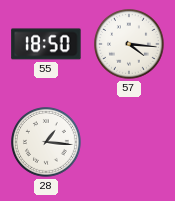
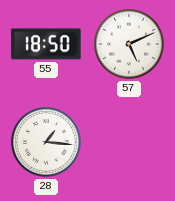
57: 4:16 -> 5:11
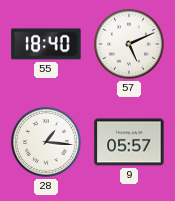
55: 18:50 -> 18:40
9: none -> 05:57
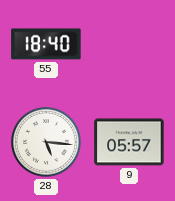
57: 5:11 -> none
28: 1:16 -> 5:16
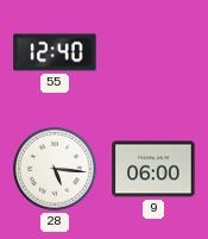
55: 18:40 -> 12:40
9: 05:57 -> 06:00
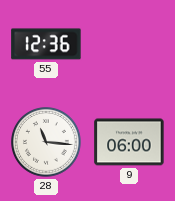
55: 12:40 -> 12:36
28: 5:16 -> 11:16
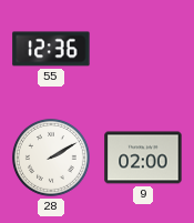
28: 11:16 -> 2:10
9: 06:00 -> 02:00
